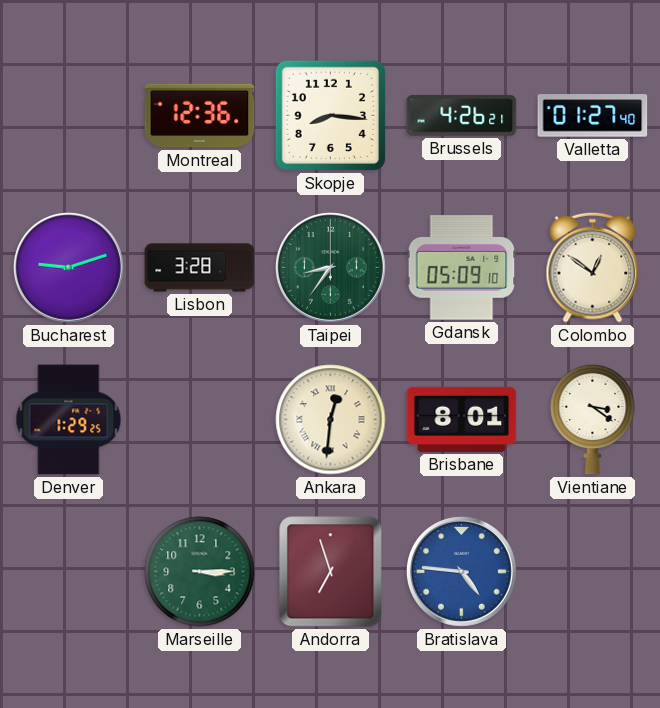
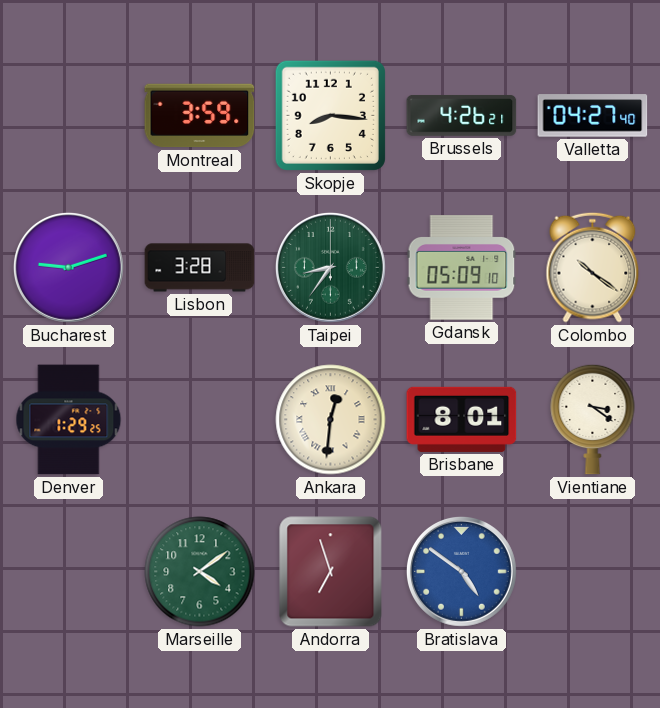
Montreal: 12:36 -> 3:59
Valletta: 01:27 -> 04:27
Colombo: 12:51 -> 10:21
Marseille: 3:15 -> 4:09
Bratislava: 4:46 -> 4:51
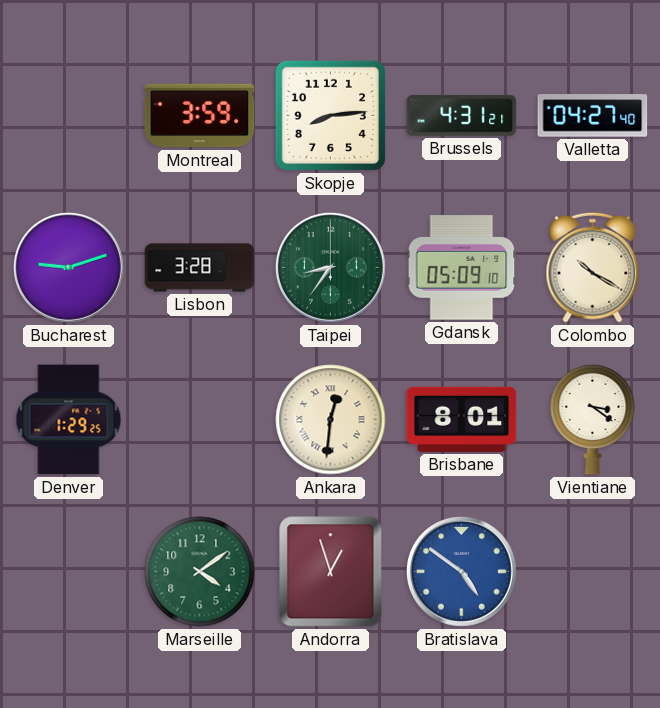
Skopje: 8:16 -> 8:14
Brussels: 4:26 -> 4:31
Colombo: 10:21 -> 10:20
Andorra: 6:57 -> 12:57
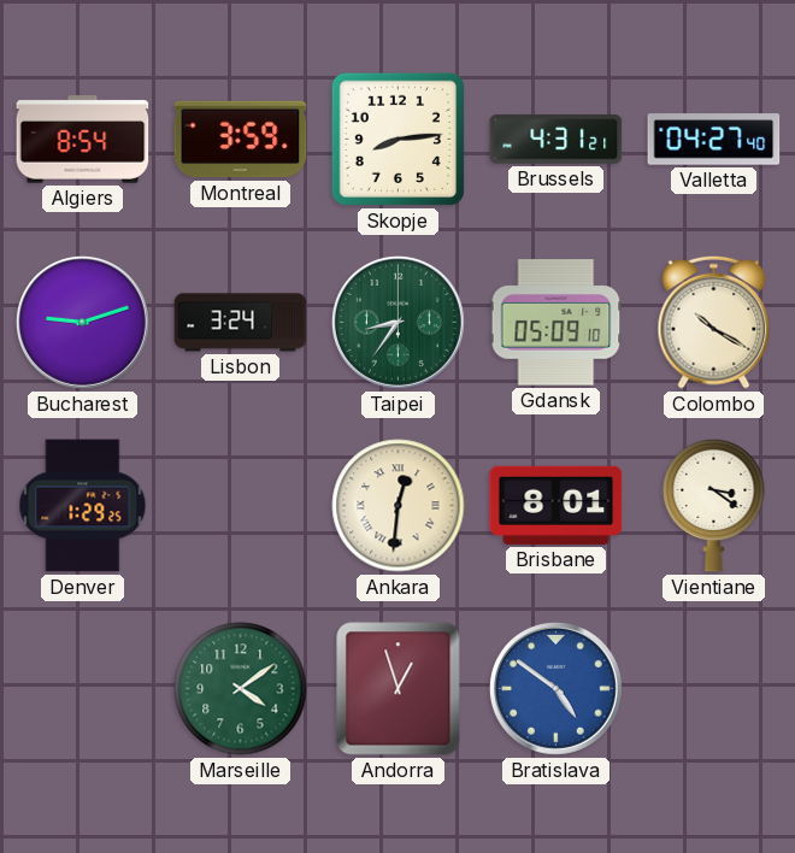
Algiers: none -> 8:54
Lisbon: 3:28 -> 3:24
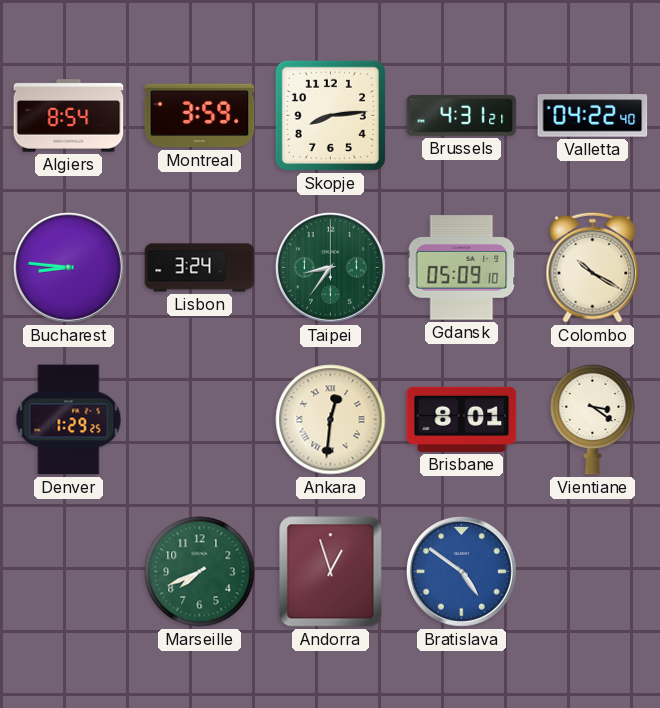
Valletta: 04:27 -> 04:22
Bucharest: 9:12 -> 8:46
Marseille: 4:09 -> 7:41
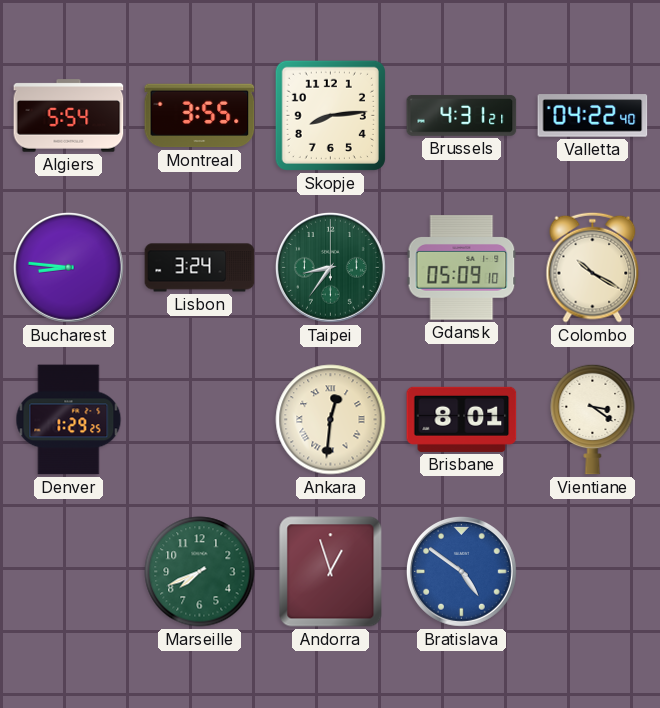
Algiers: 8:54 -> 5:54
Montreal: 3:59 -> 3:55
